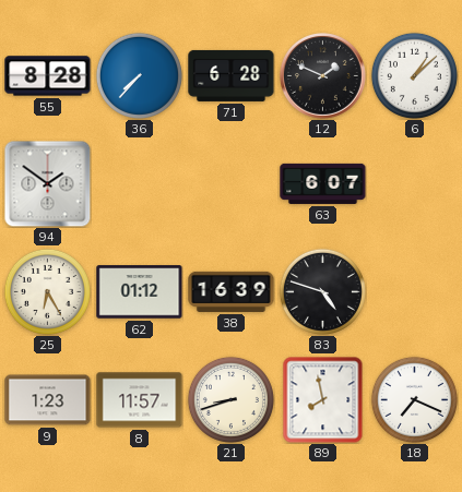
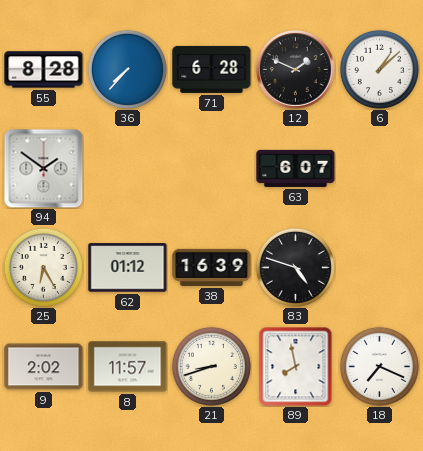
9: 1:23 -> 2:02
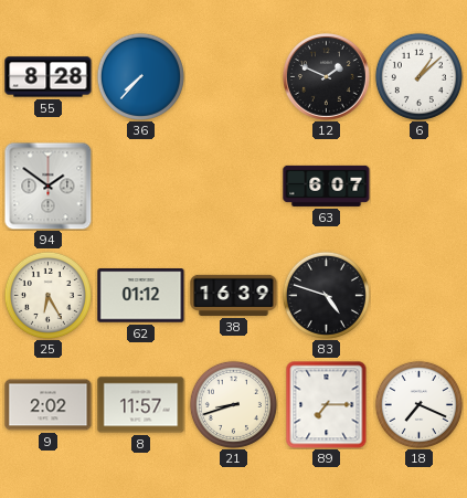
71: 6:28 -> none
89: 7:58 -> 7:15
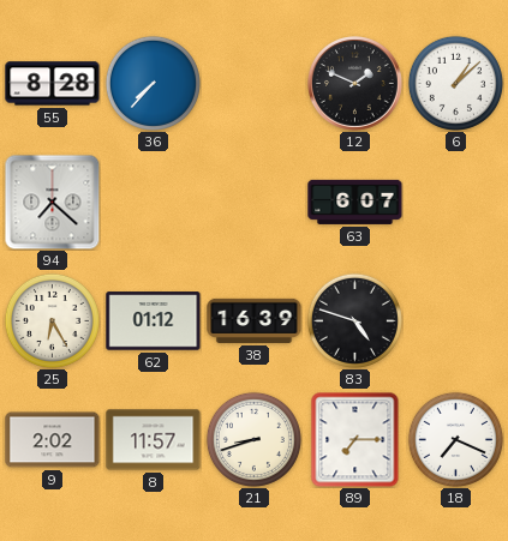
94: 1:51 -> 7:22
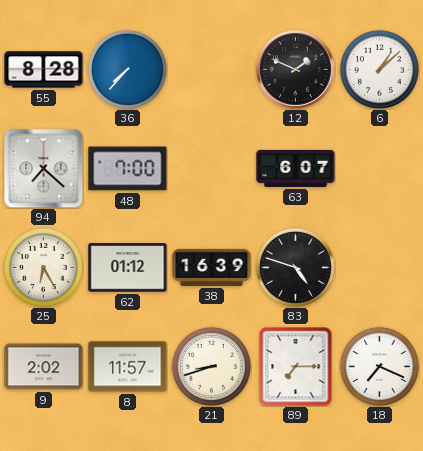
48: none -> 7:00
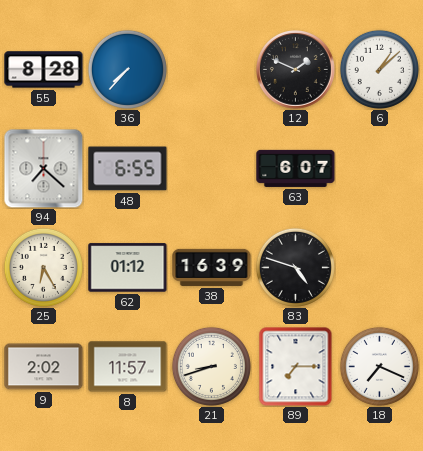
48: 7:00 -> 6:55
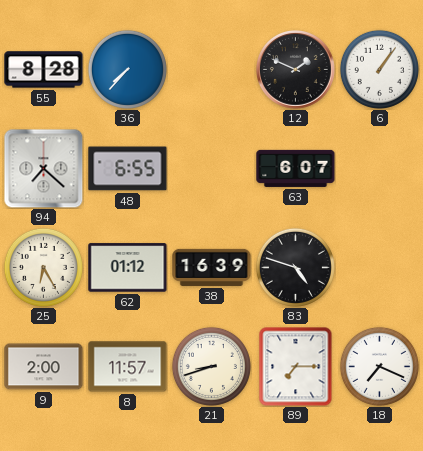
6: 1:08 -> 1:06
9: 2:02 -> 2:00
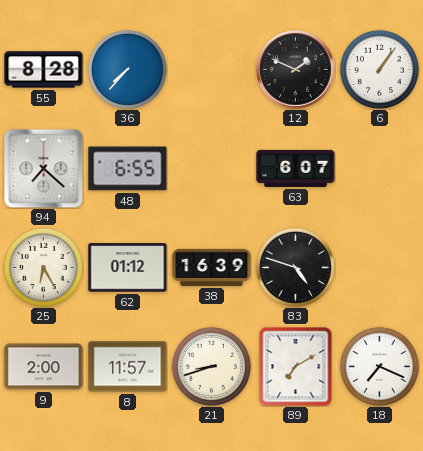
89: 7:15 -> 7:10
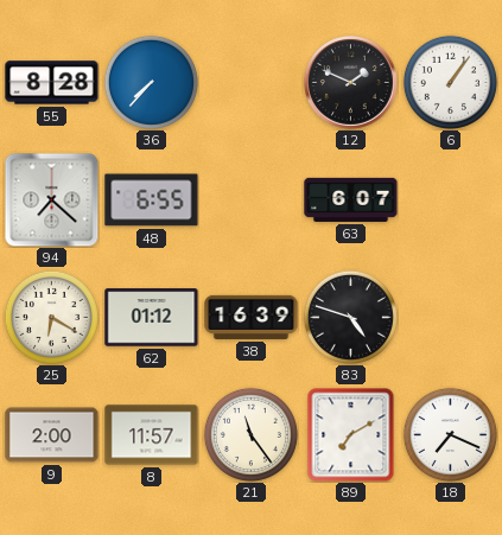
25: 6:25 -> 6:20
21: 8:42 -> 11:24
